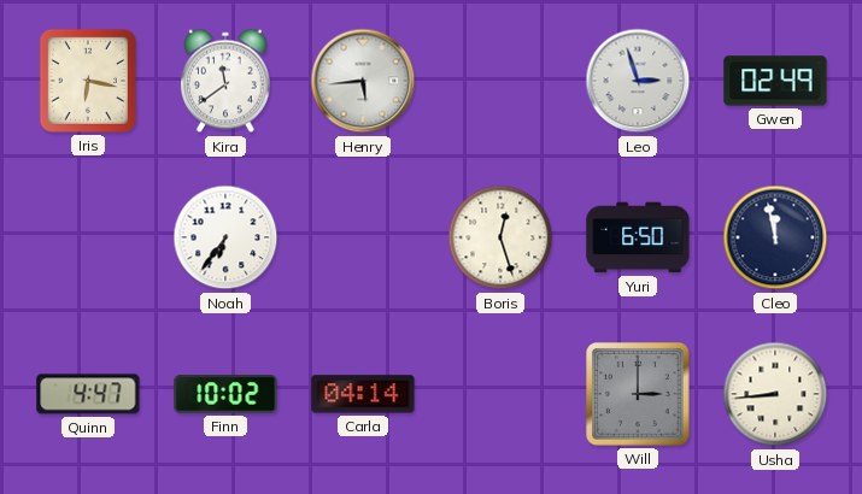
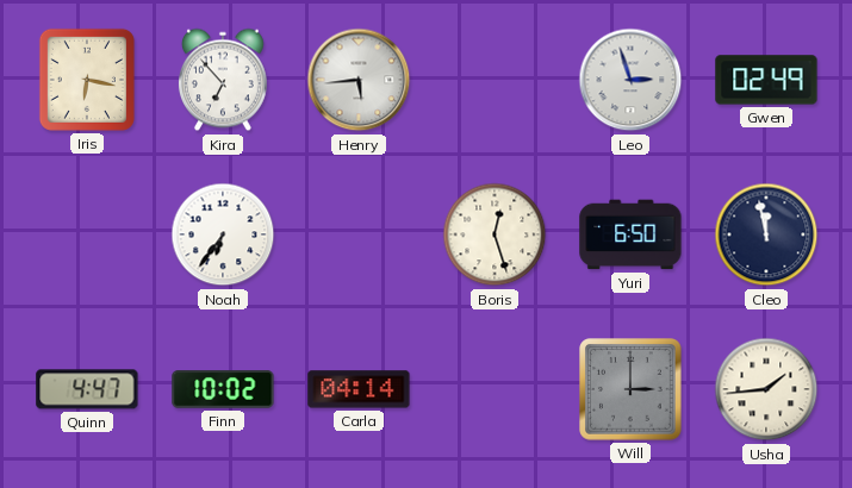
Kira: 11:39 -> 6:53
Usha: 8:44 -> 1:44
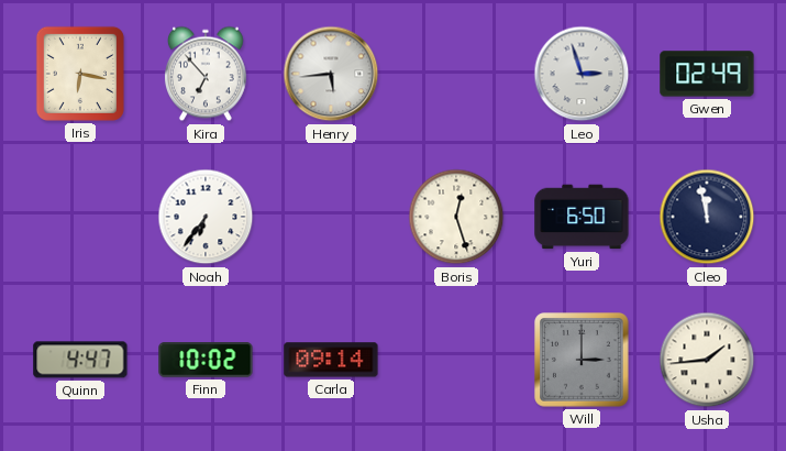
Carla: 04:14 -> 09:14
